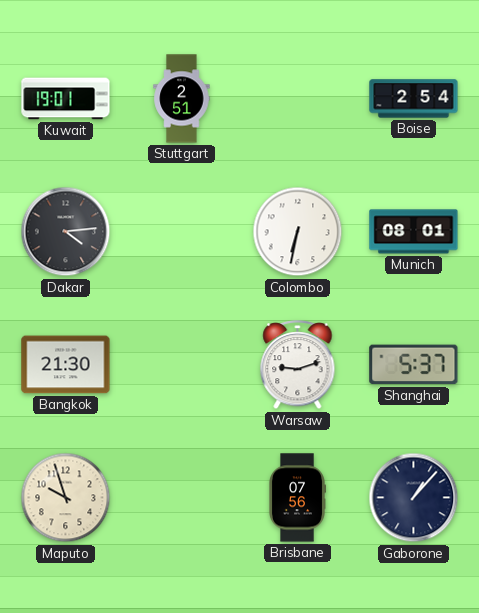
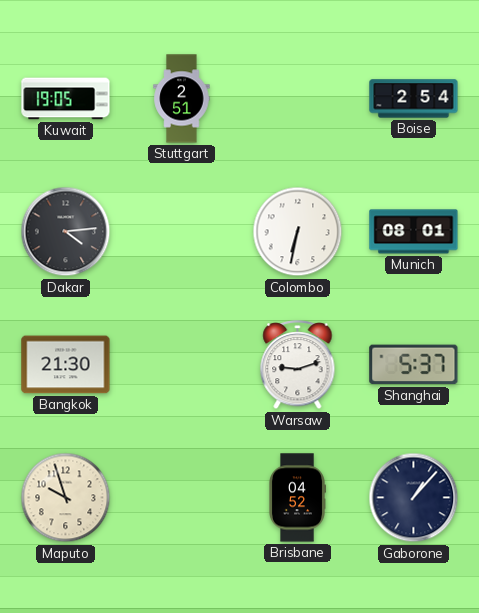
Kuwait: 19:01 -> 19:05
Brisbane: 07:56 -> 04:52
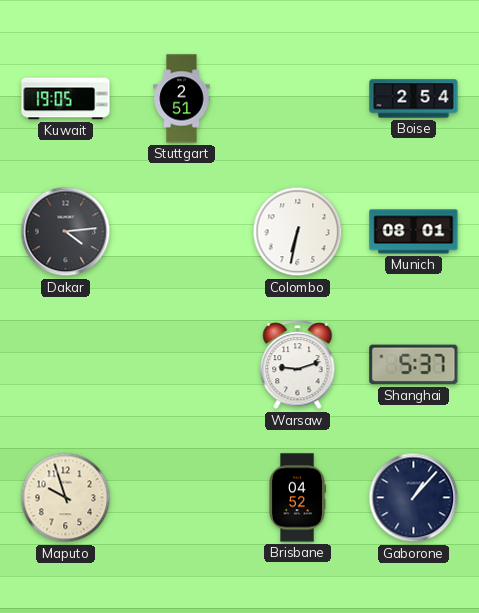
Bangkok: 21:30 -> none
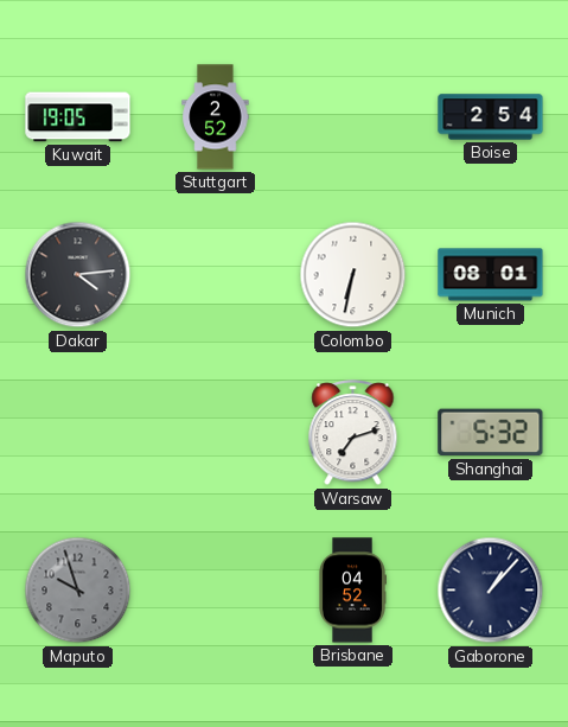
Stuttgart: 2:51 -> 2:52
Warsaw: 9:12 -> 7:12
Shanghai: 5:37 -> 5:32
Maputo dial: cream -> grey
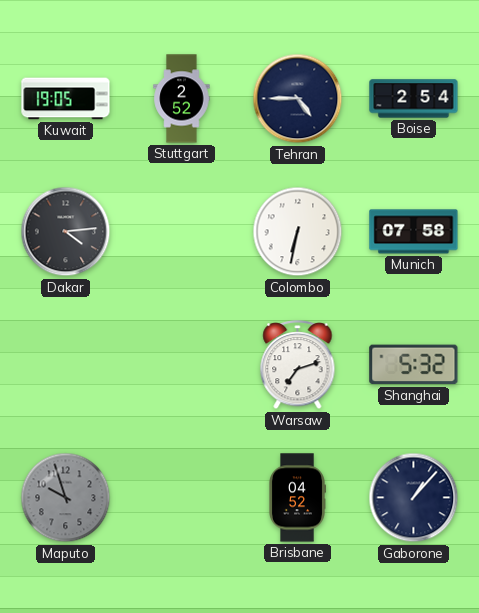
Tehran: none -> 4:45
Munich: 08:01 -> 07:58
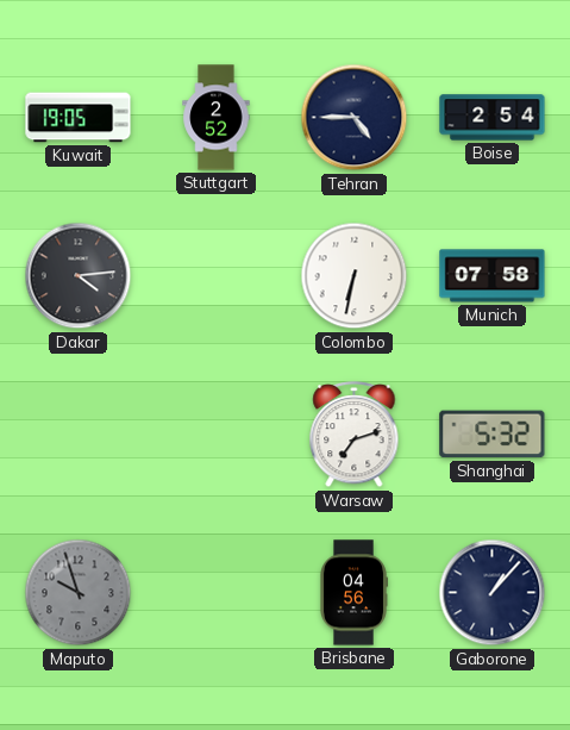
Brisbane: 04:52 -> 04:56
